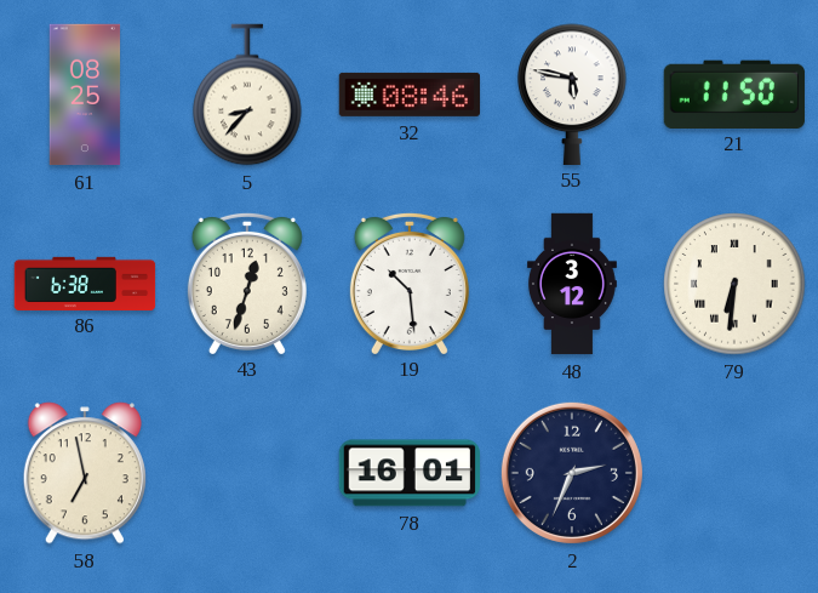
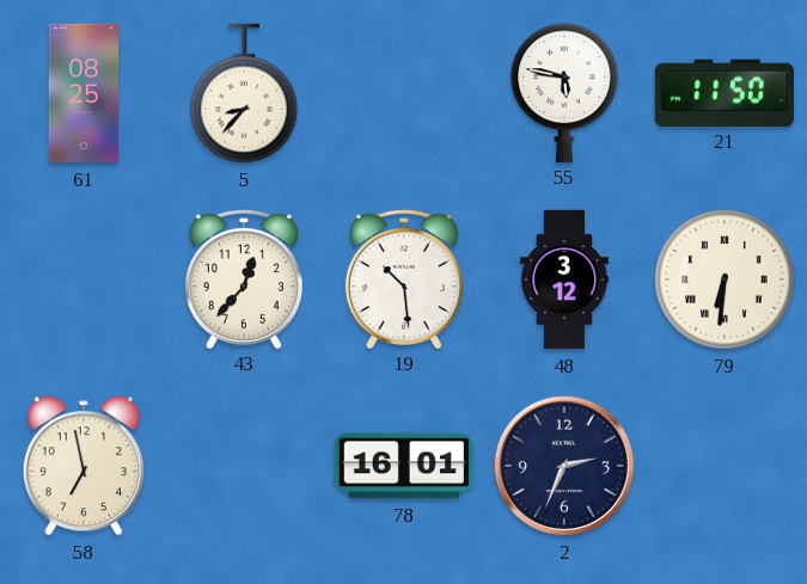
32: 08:46 -> none
86: 6:38 -> none
43: 12:33 -> 12:37
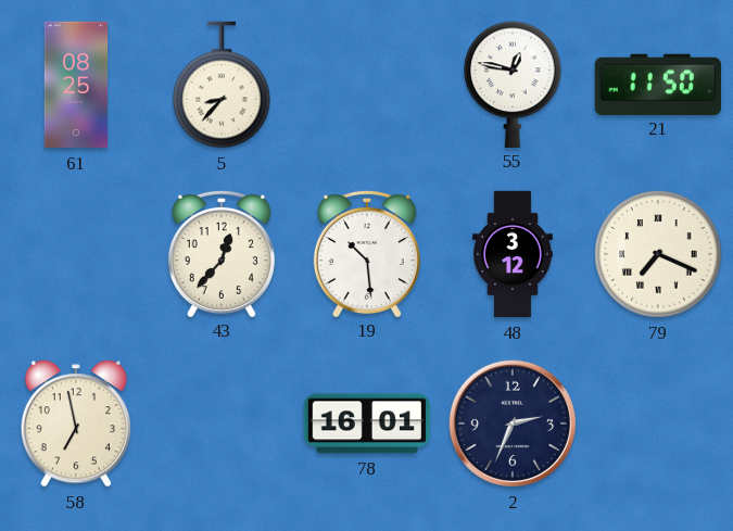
55: 5:47 -> 12:47
79: 6:31 -> 7:19
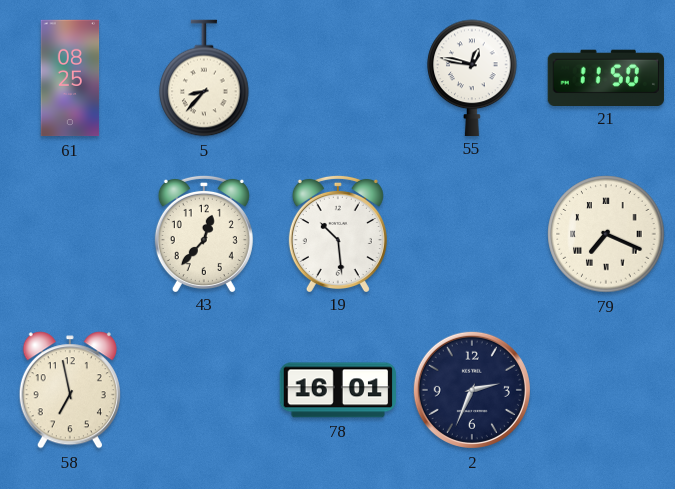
48: 3:12 -> none
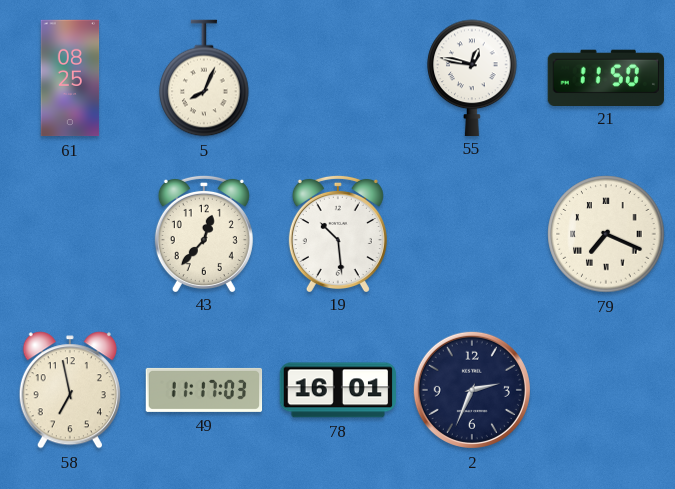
5: 8:37 -> 8:04
49: none -> 11:17
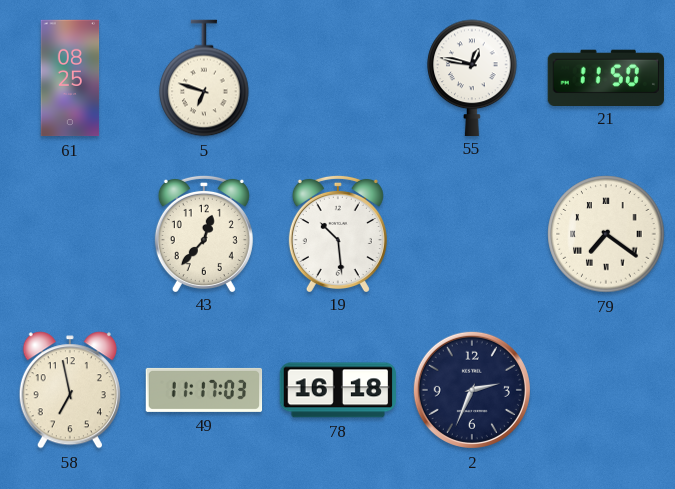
5: 8:04 -> 6:48
79: 7:19 -> 7:21
78: 16:01 -> 16:18
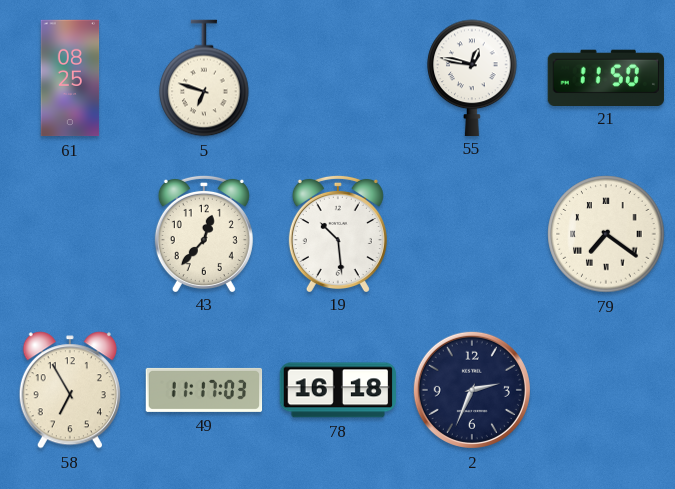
58: 6:58 -> 6:55
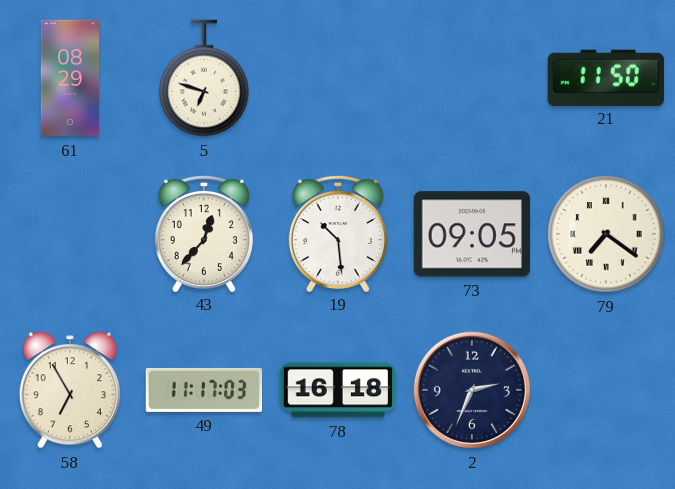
61: 08:25 -> 08:29
55: 12:47 -> none
73: none -> 09:05
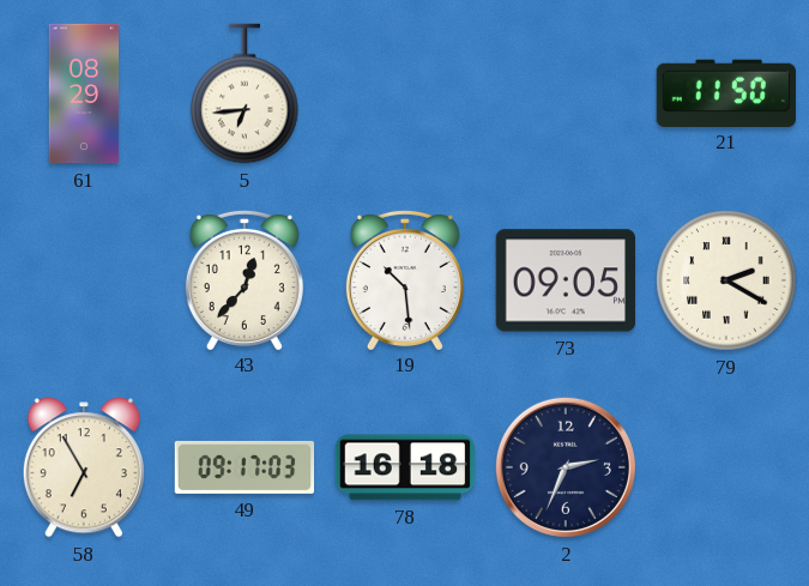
5: 6:48 -> 6:44
79: 7:21 -> 2:20
49: 11:17 -> 09:17
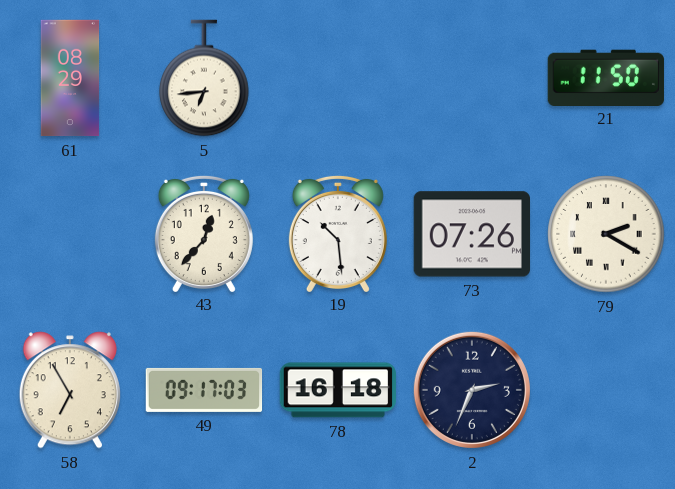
73: 09:05 -> 07:26
